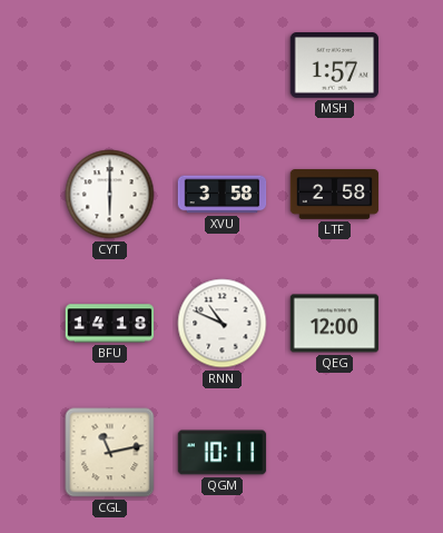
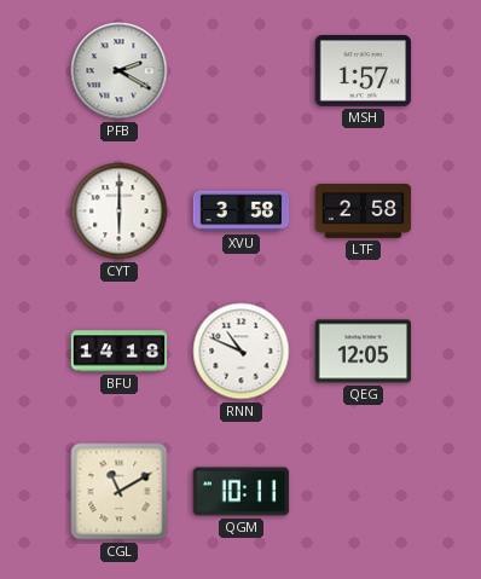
PFB: none -> 2:20
QEG: 12:00 -> 12:05
CGL: 11:13 -> 11:10
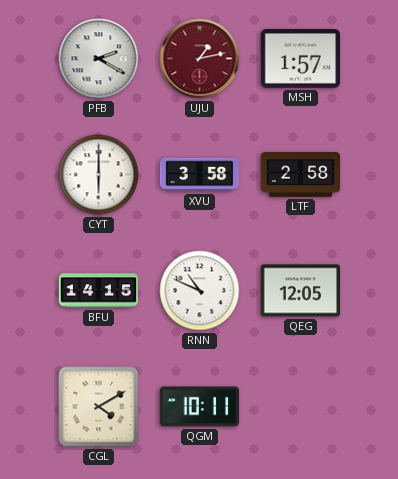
UJU: none -> 1:13
BFU: 14:18 -> 14:15
CGL: 11:10 -> 4:10
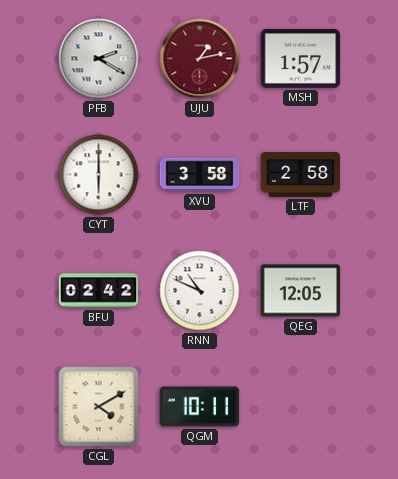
BFU: 14:15 -> 02:42
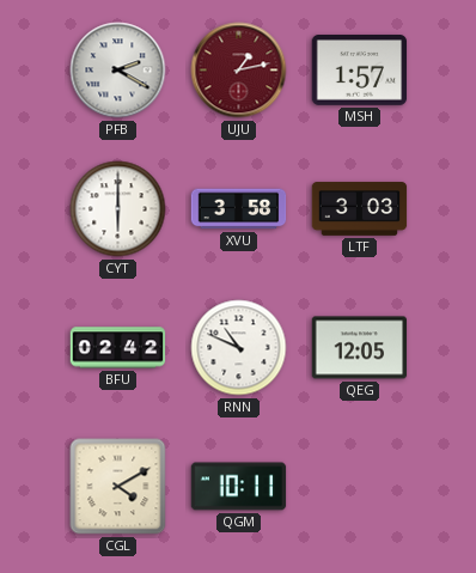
LTF: 2:58 -> 3:03
